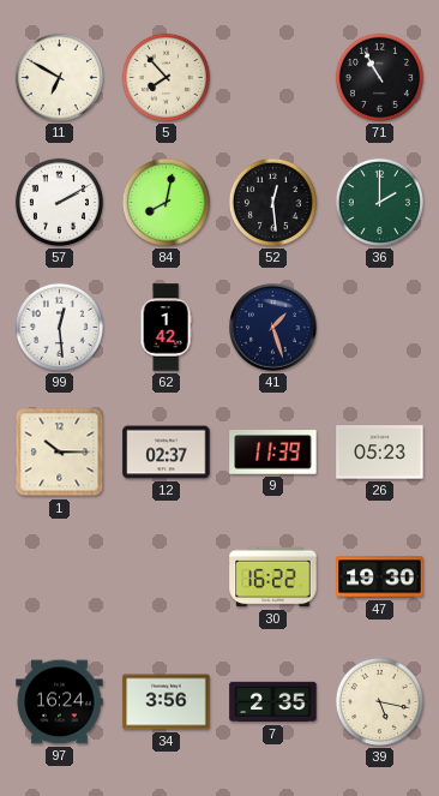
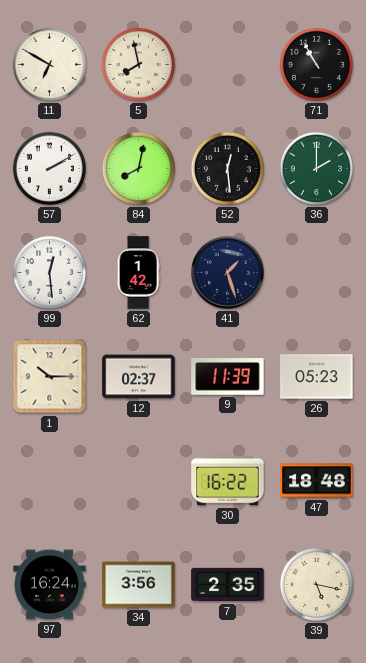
5: 7:53 -> 7:58
47: 19:30 -> 18:48
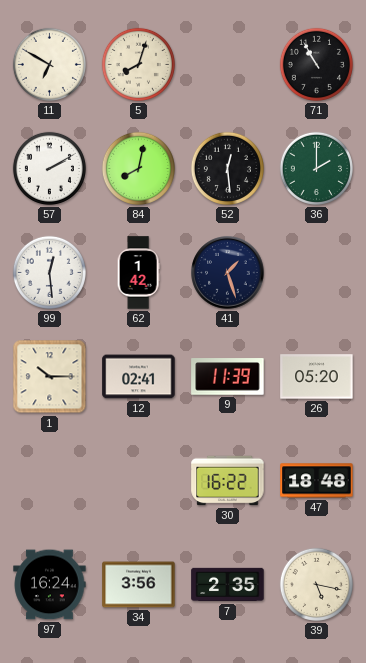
5: 7:58 -> 8:03
12: 02:37 -> 02:41
26: 05:23 -> 05:20
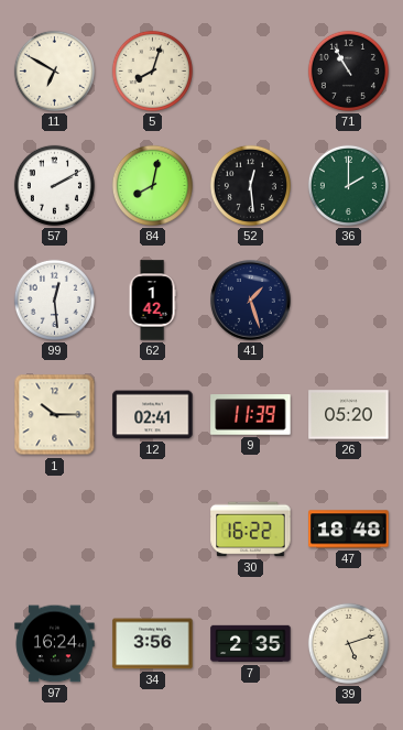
39: 5:17 -> 5:12
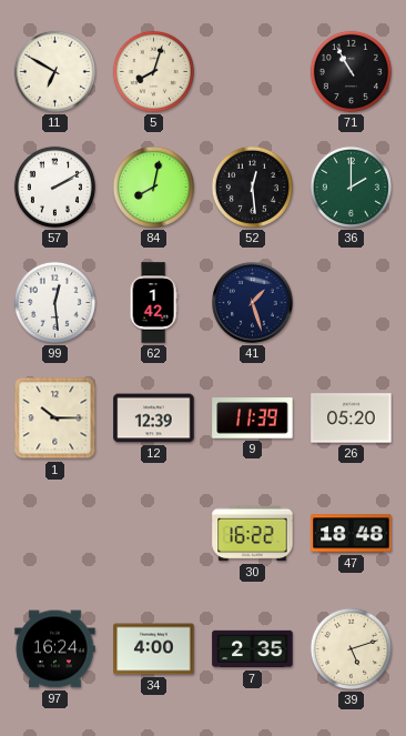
12: 02:41 -> 12:39
34: 3:56 -> 4:00
